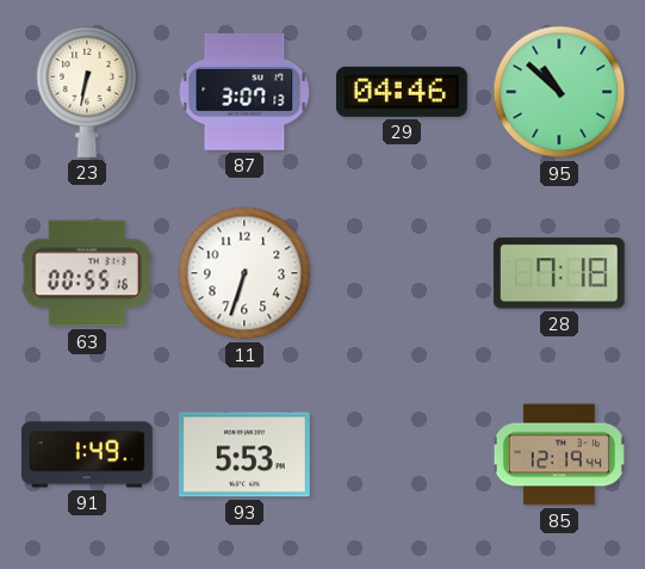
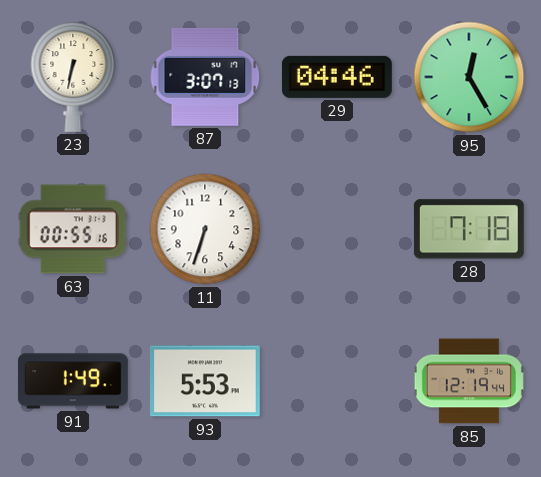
95: 10:52 -> 12:25
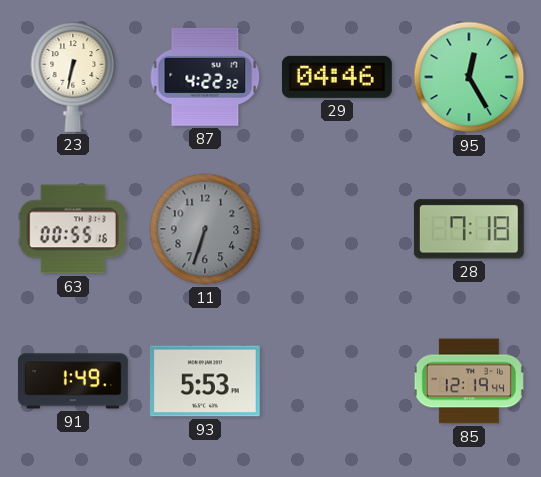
87: 3:07 -> 4:22
11 dial: white -> grey
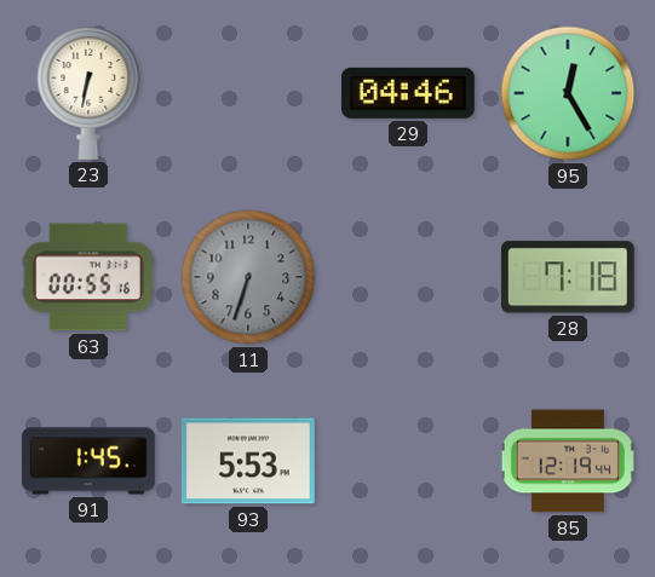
87: 4:22 -> none
91: 1:49 -> 1:45
